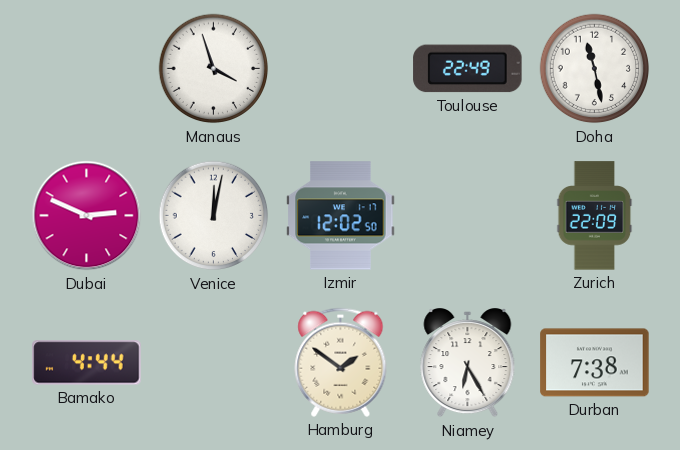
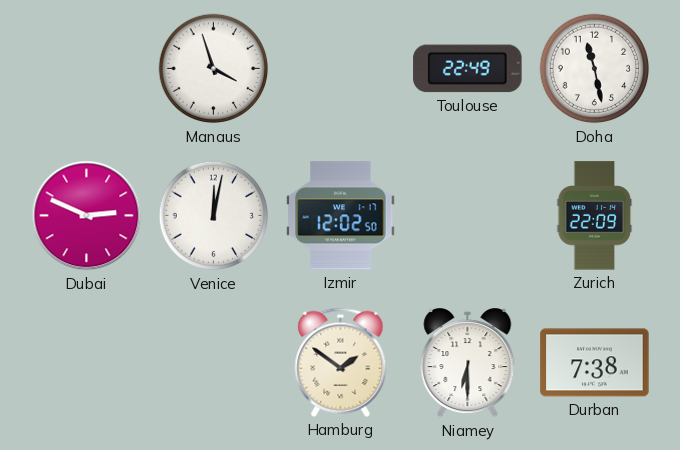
Bamako: 4:44 -> none
Niamey: 6:25 -> 6:30
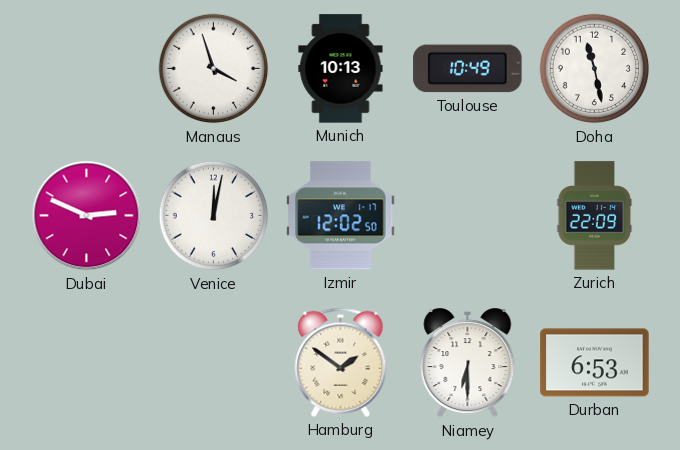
Munich: none -> 10:13
Toulouse: 22:49 -> 10:49
Durban: 7:38 -> 6:53
